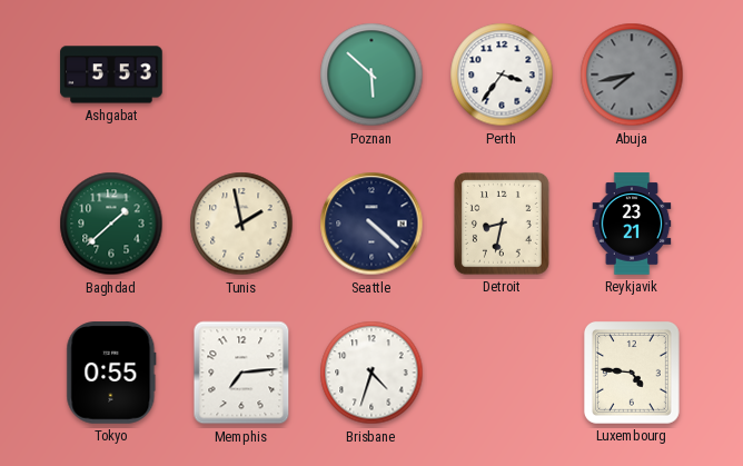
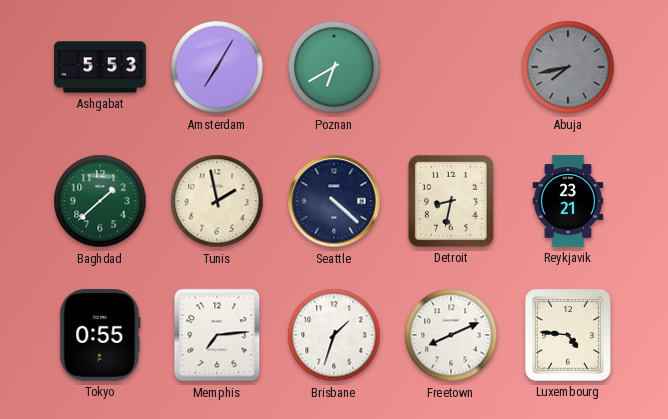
Amsterdam: none -> 7:05
Poznan: 5:52 -> 6:40
Perth: 3:36 -> none
Brisbane: 4:33 -> 1:33
Freetown: none -> 8:11
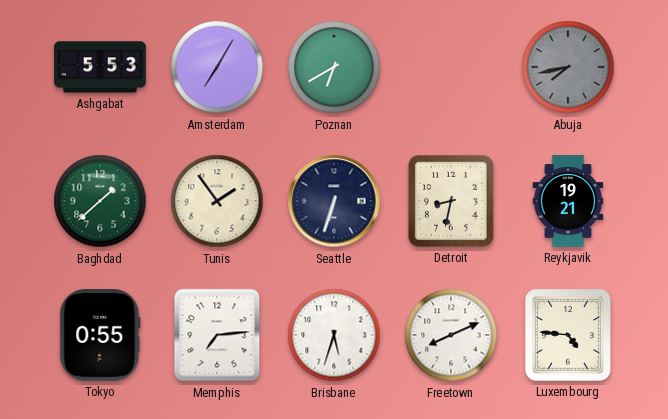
Tunis: 1:58 -> 1:54
Seattle: 4:22 -> 6:33
Reykjavik: 23:21 -> 19:21
Brisbane: 1:33 -> 5:33
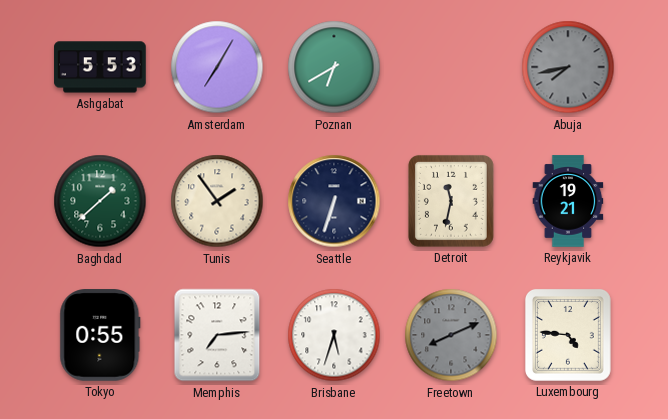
Detroit: 8:32 -> 11:32
Freetown dial: white -> grey
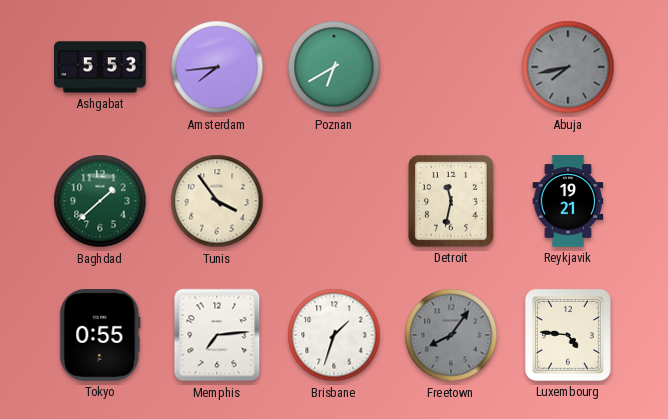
Amsterdam: 7:05 -> 7:44
Tunis: 1:54 -> 3:54
Seattle: 6:33 -> none
Brisbane: 5:33 -> 1:33
Freetown: 8:11 -> 8:06
